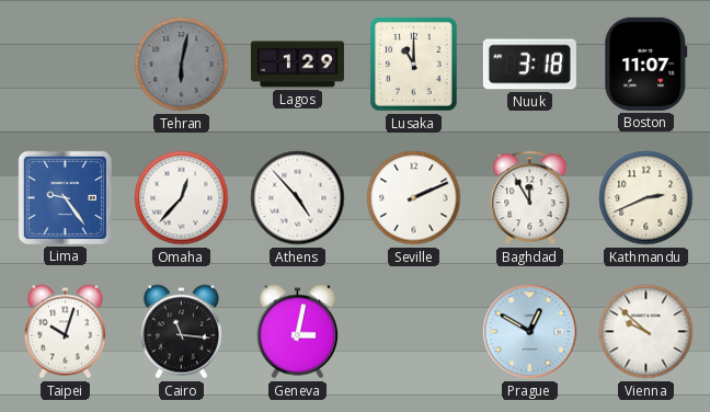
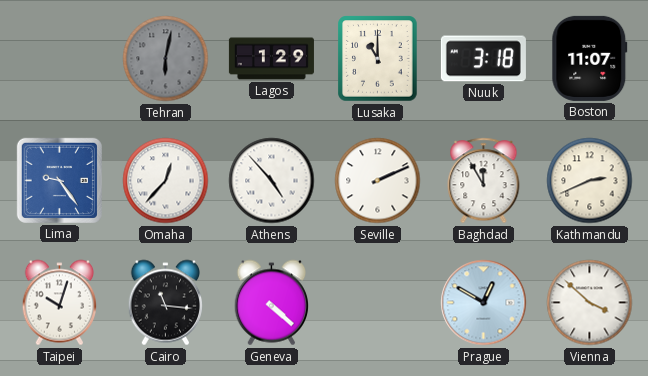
Geneva: 3:02 -> 4:22
Vienna: 9:52 -> 3:52
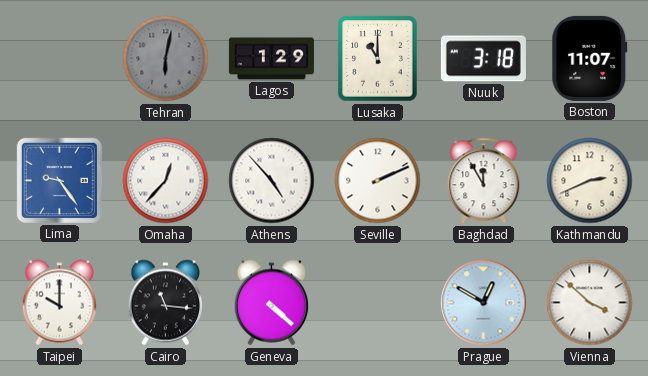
Taipei: 10:03 -> 10:00
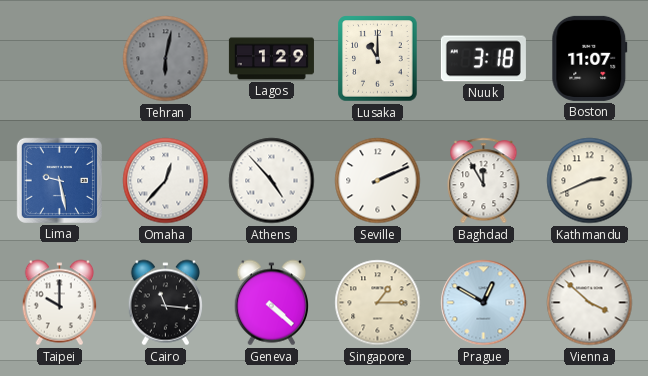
Lima: 9:24 -> 9:28
Singapore: none -> 1:15
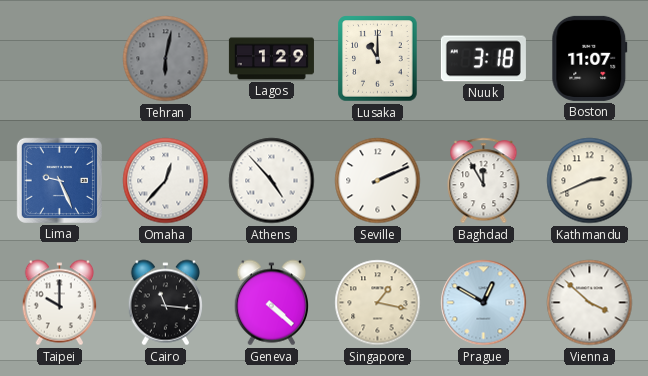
Lima: 9:28 -> 9:26
Singapore: 1:15 -> 1:17
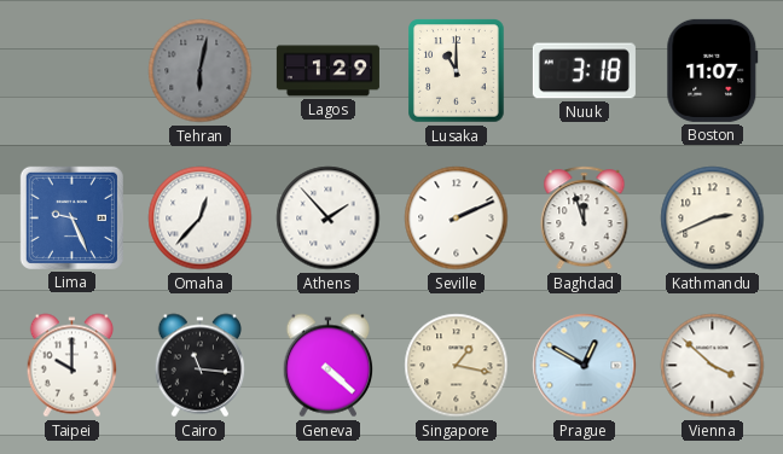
Athens: 4:53 -> 1:53
Baghdad: 11:55 -> 11:57
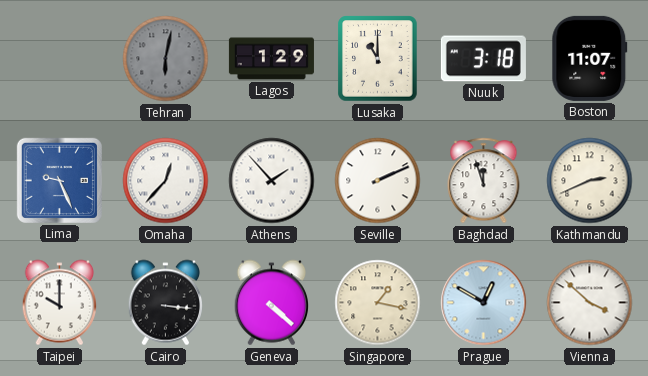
Cairo: 11:16 -> 3:16
